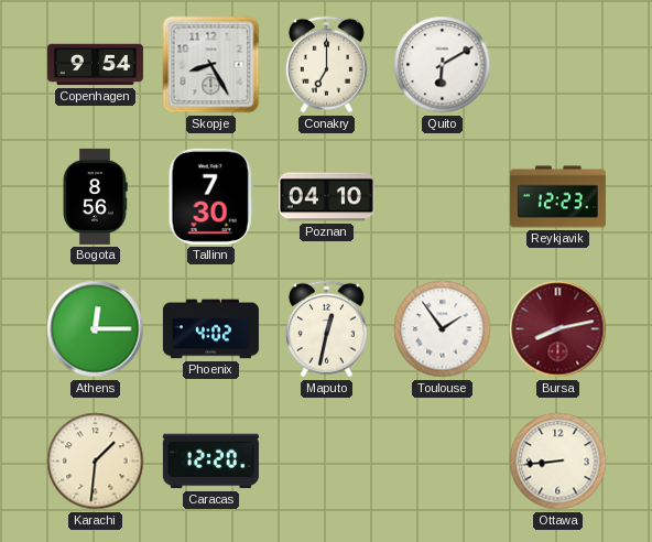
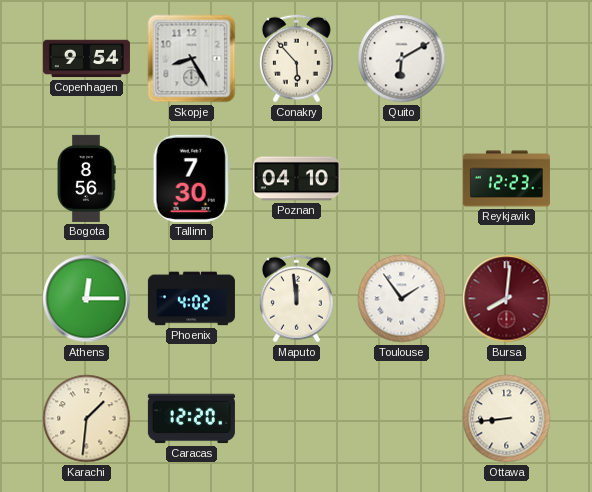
Conakry: 7:00 -> 5:53
Maputo: 12:32 -> 11:59
Bursa: 8:13 -> 8:01
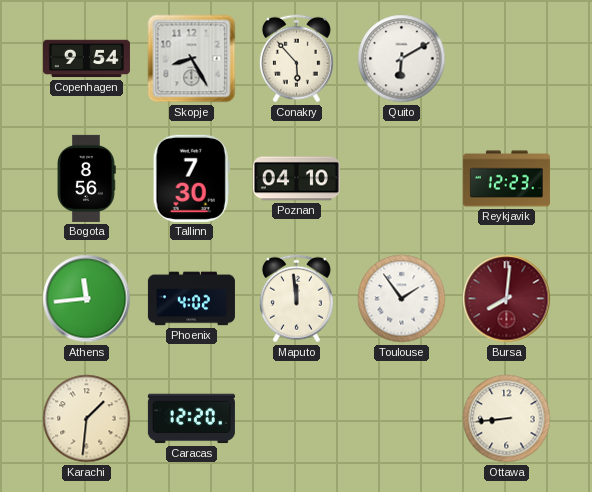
Athens: 12:15 -> 11:44
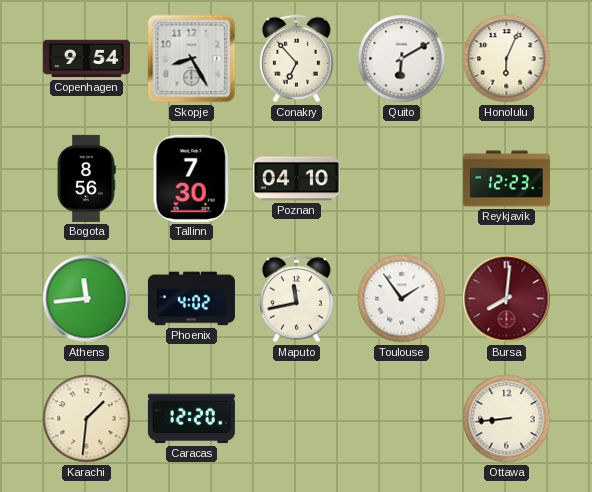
Conakry: 5:53 -> 6:53
Honolulu: none -> 6:04
Maputo: 11:59 -> 11:43
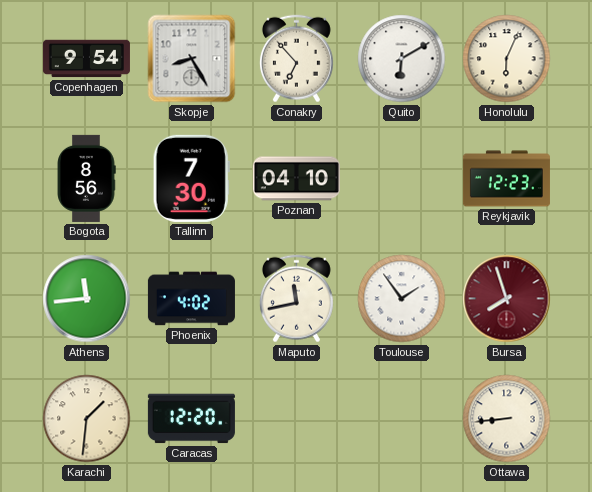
Bursa: 8:01 -> 7:57
